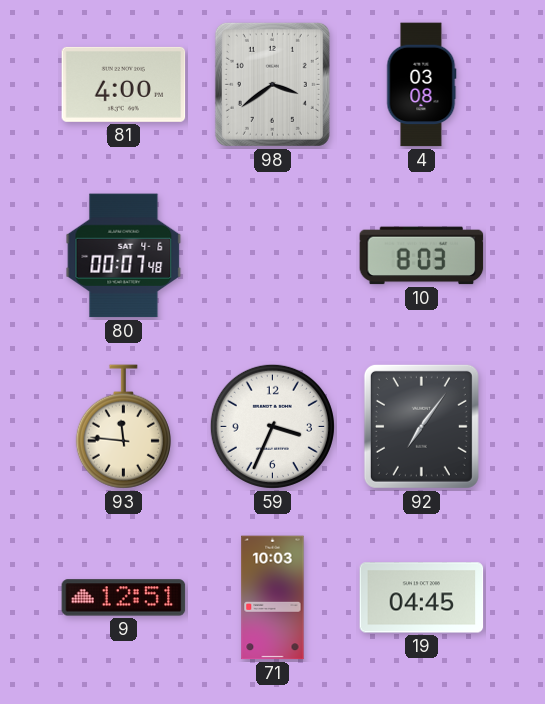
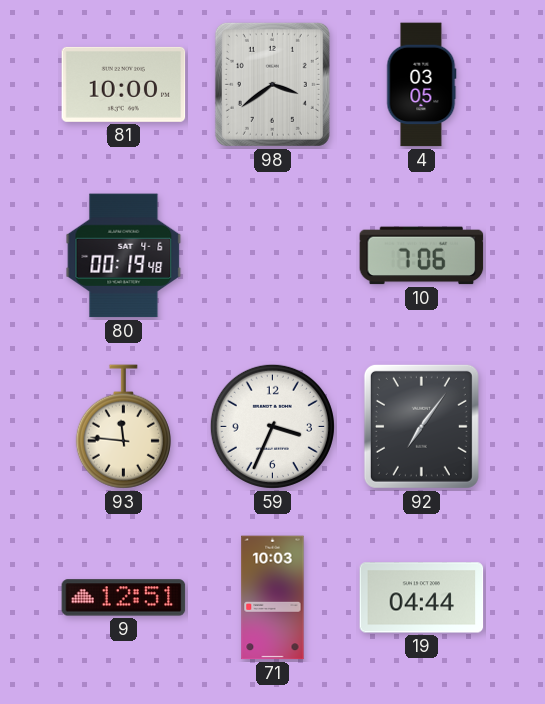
81: 4:00 -> 10:00
4: 03:08 -> 03:05
80: 00:07 -> 00:19
10: 8:03 -> 7:06
19: 04:45 -> 04:44
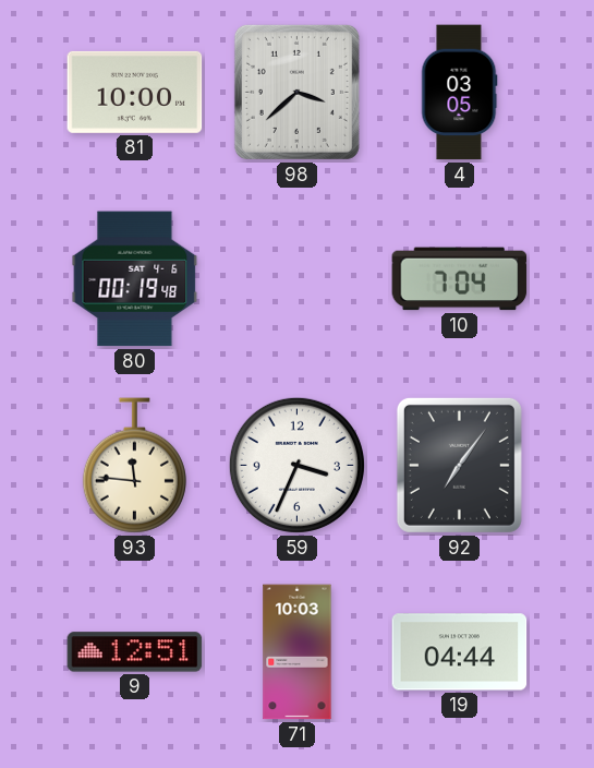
98: 3:39 -> 3:38
10: 7:06 -> 7:04
